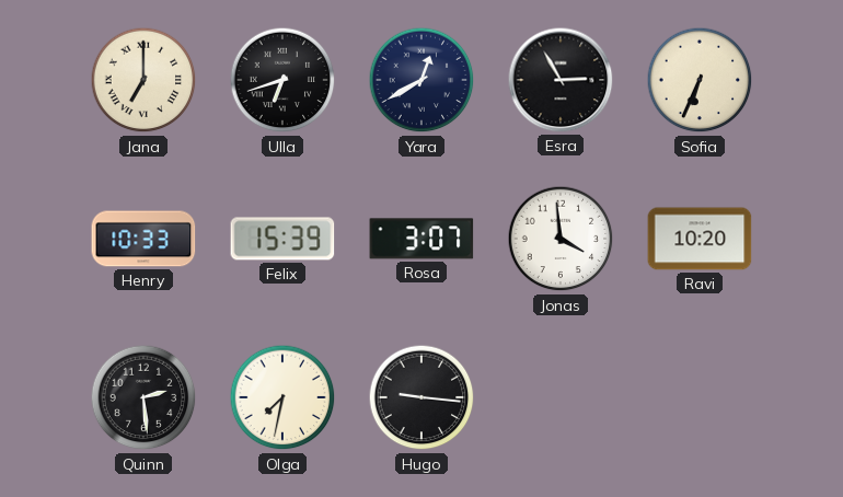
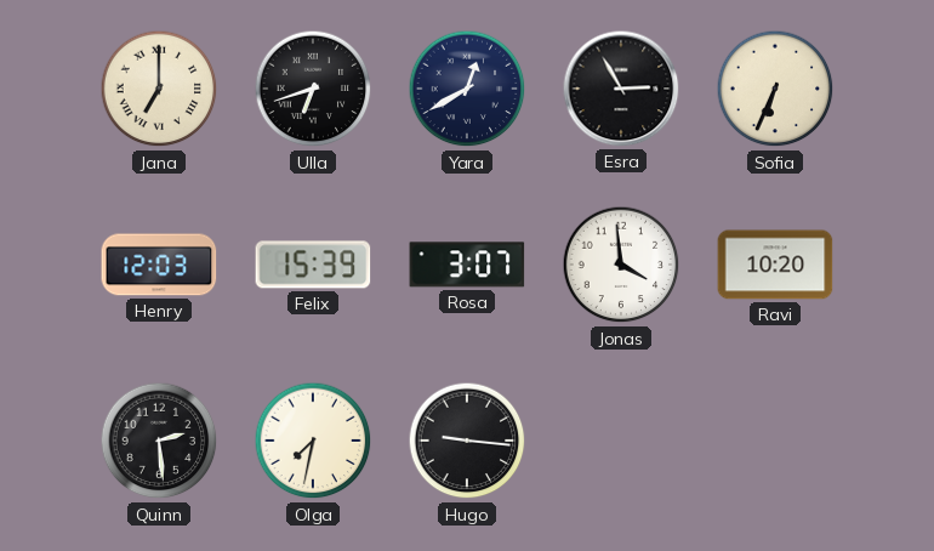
Henry: 10:33 -> 12:03
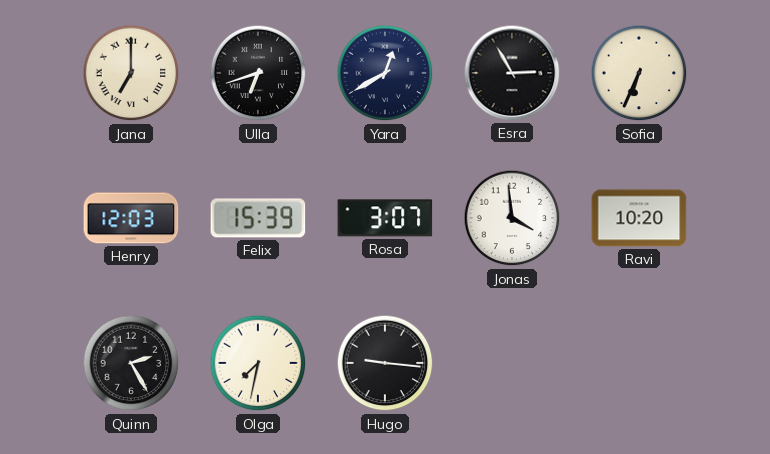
Quinn: 2:29 -> 2:25
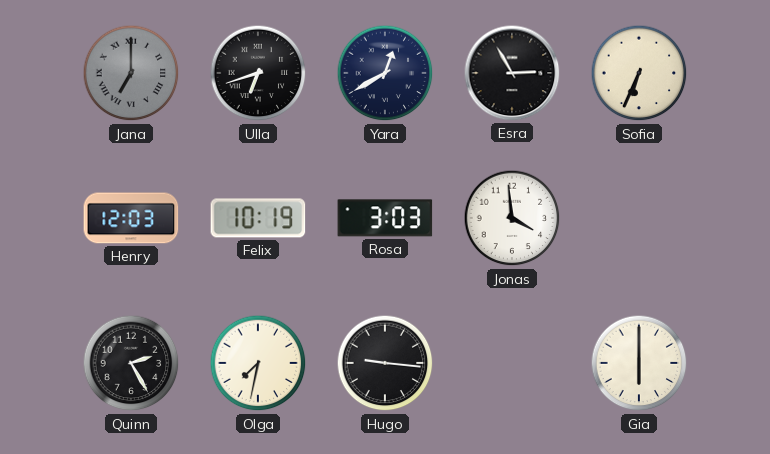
Jana dial: cream -> grey
Felix: 15:39 -> 10:19
Rosa: 3:07 -> 3:03
Ravi: 10:20 -> none
Gia: none -> 6:00
